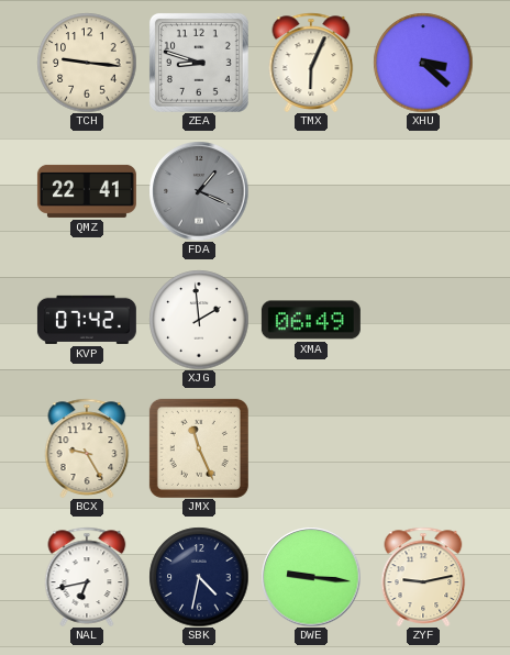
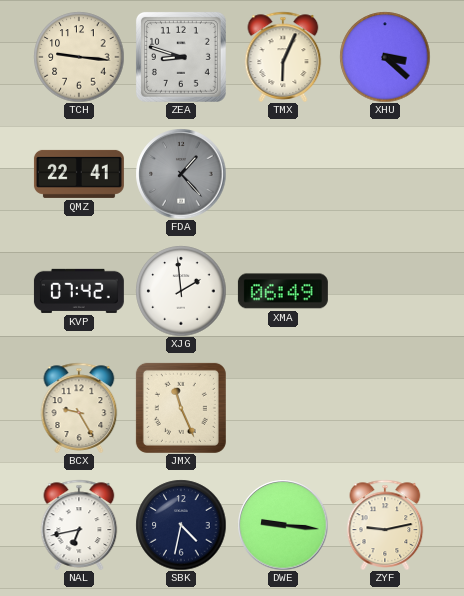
FDA: 1:19 -> 1:23
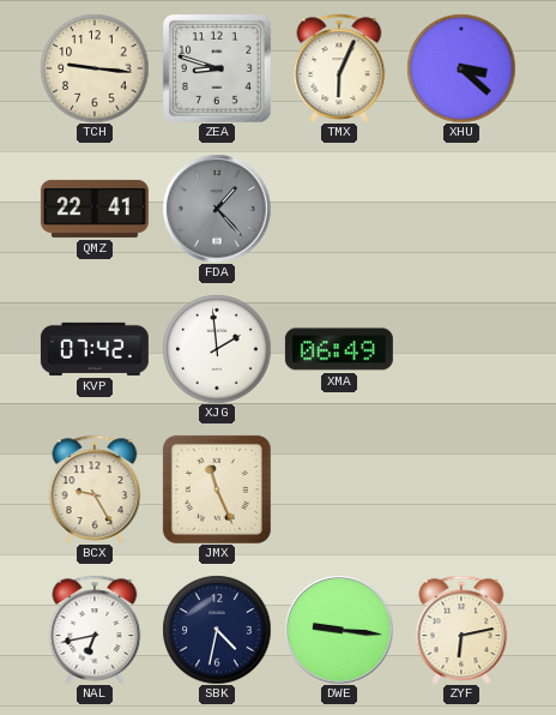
ZYF: 9:13 -> 6:13
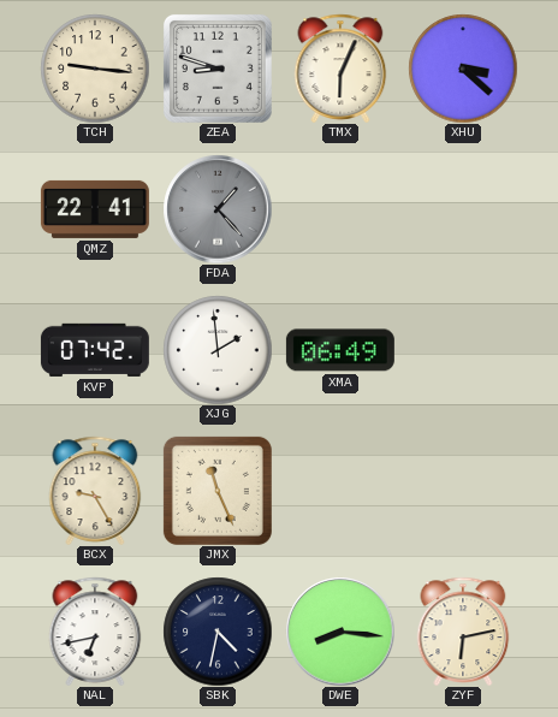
DWE: 9:16 -> 8:16
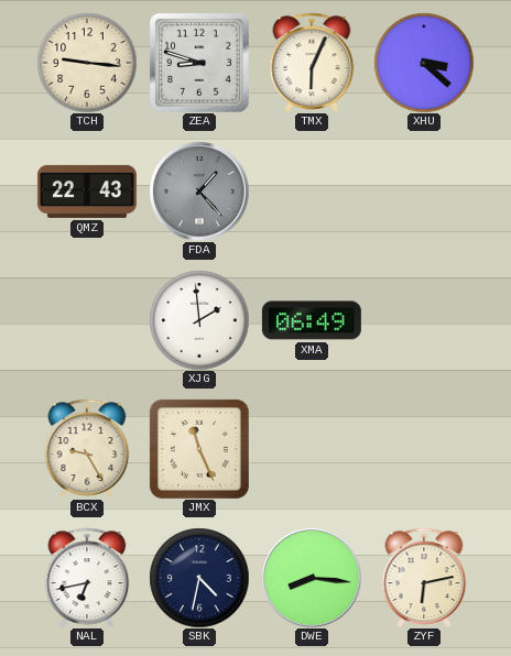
QMZ: 22:41 -> 22:43
KVP: 07:42 -> none
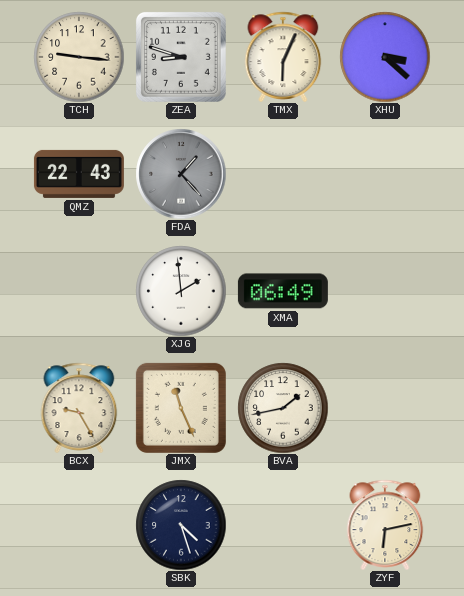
BVA: none -> 1:43
NAL: 6:43 -> none
SBK: 4:32 -> 4:27
DWE: 8:16 -> none
